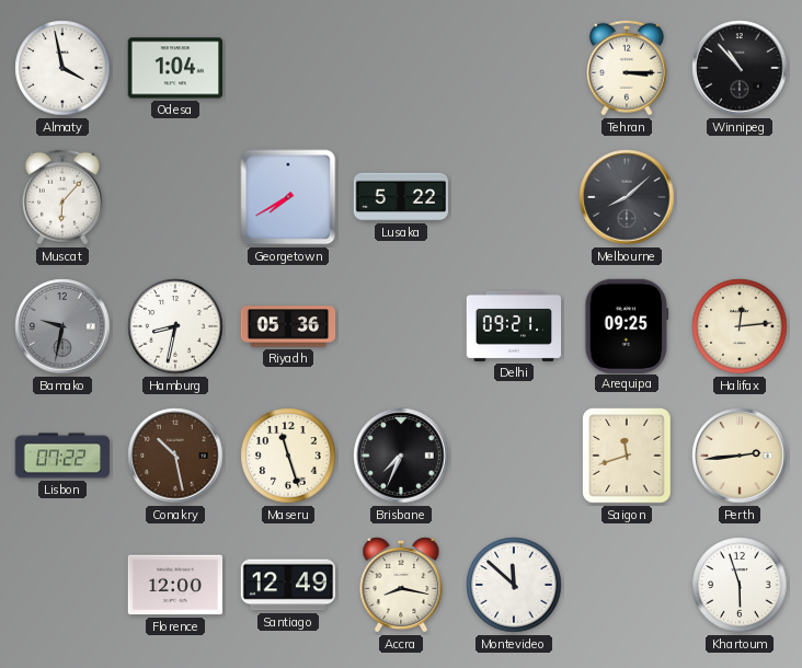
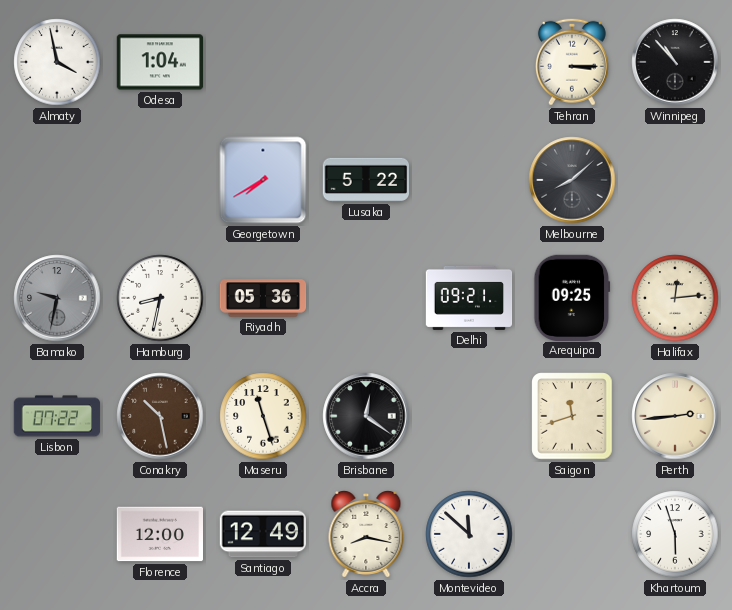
Muscat: 6:07 -> none
Brisbane: 7:34 -> 12:21
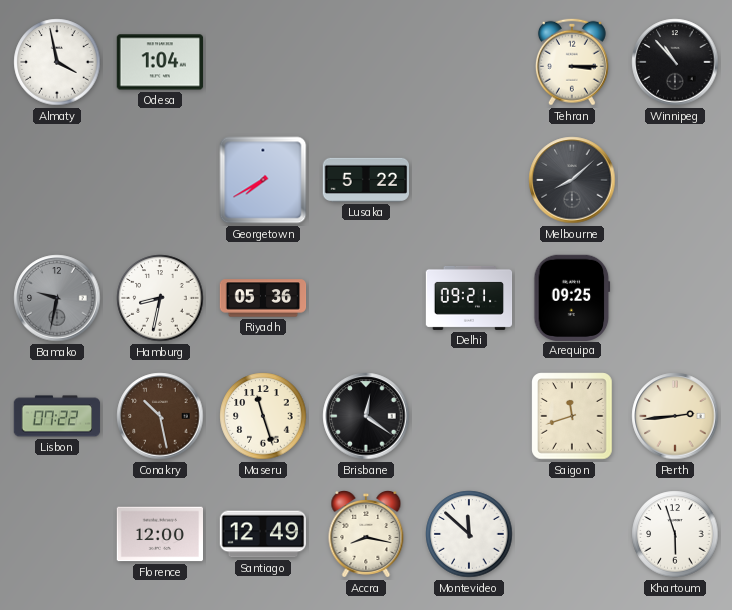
Halifax: 12:14 -> none
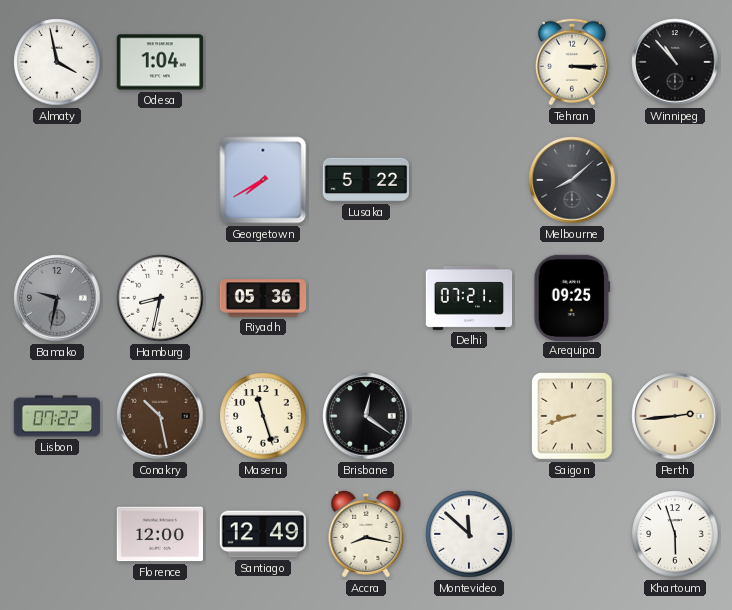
Delhi: 09:21 -> 07:21
Saigon: 11:42 -> 8:42
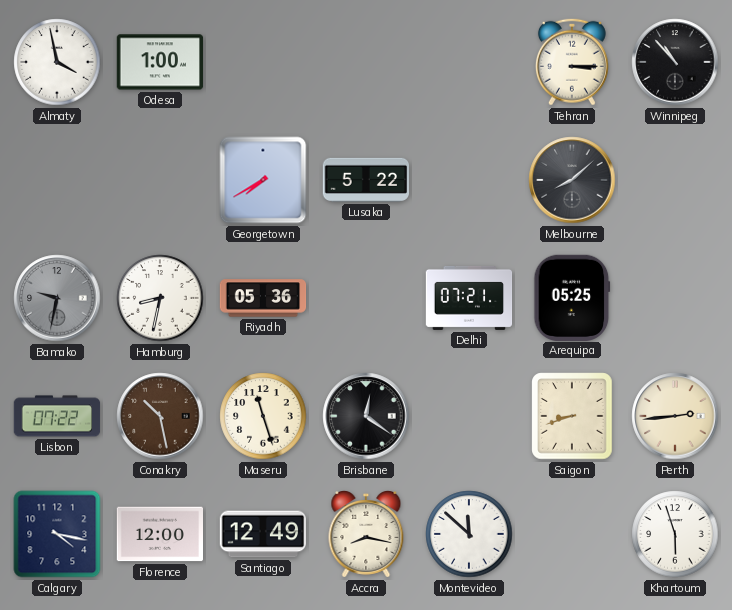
Odesa: 1:04 -> 1:00
Arequipa: 09:25 -> 05:25
Calgary: none -> 4:17
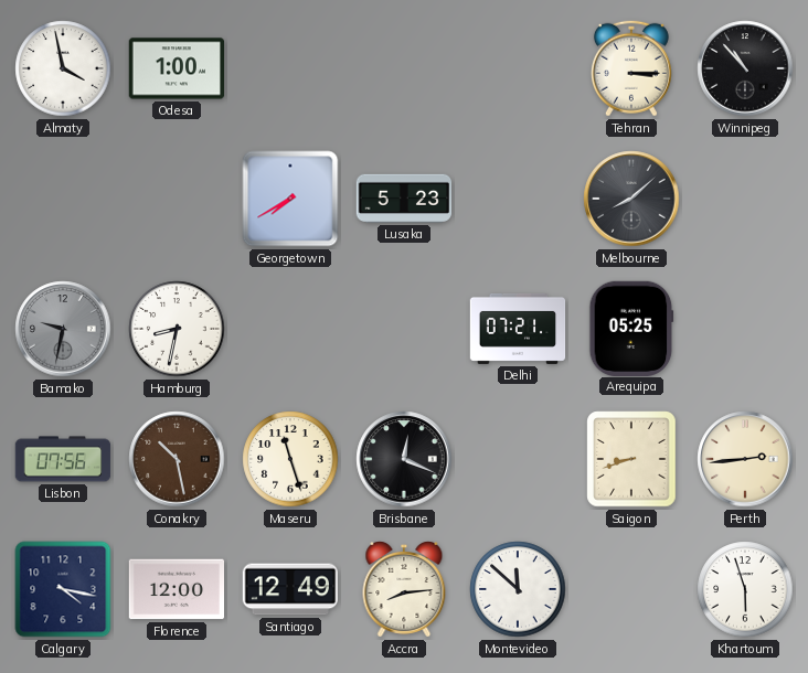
Lusaka: 5:22 -> 5:23
Riyadh: 05:36 -> none
Lisbon: 07:22 -> 07:56
Brisbane: 12:21 -> 12:19
Accra: 8:17 -> 8:14
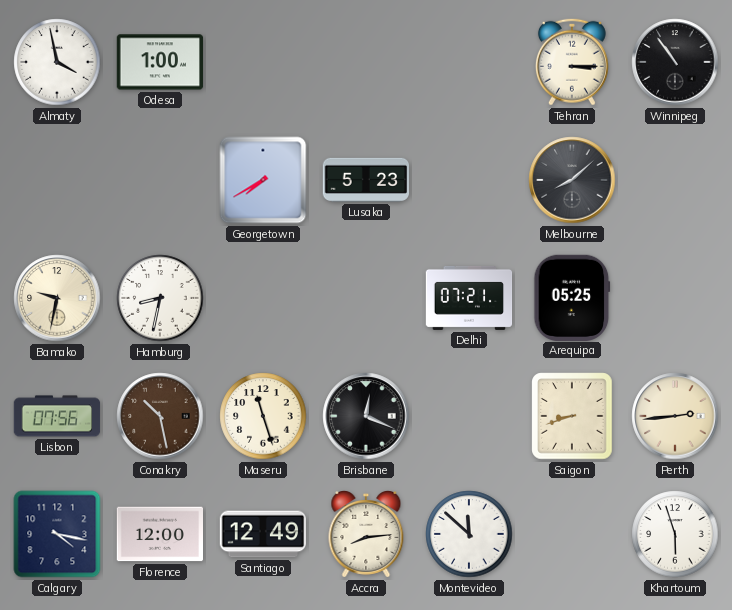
Winnipeg: 10:53 -> 10:54
Bamako dial: grey -> cream
